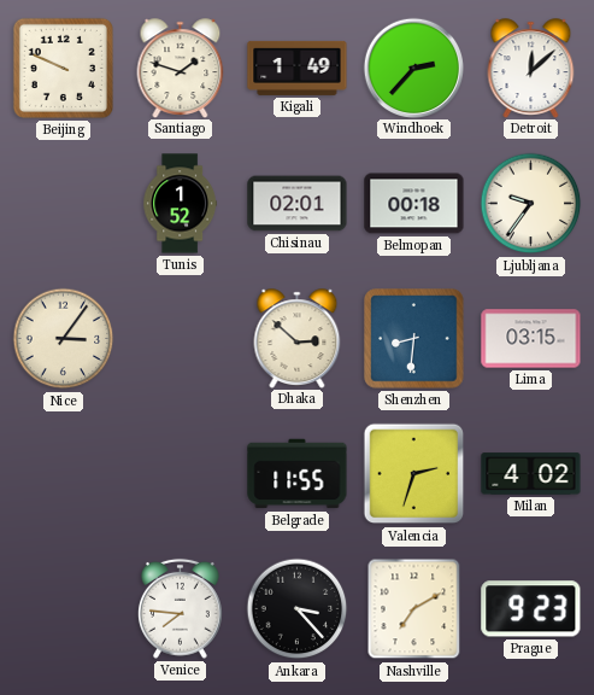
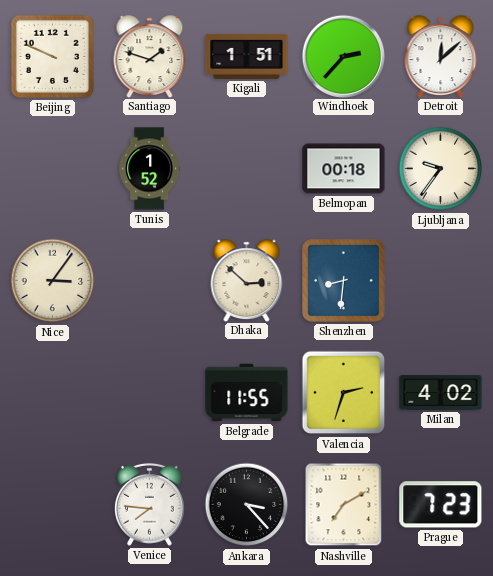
Kigali: 1:49 -> 1:51
Chisinau: 02:01 -> none
Lima: 03:15 -> none
Prague: 9:23 -> 7:23
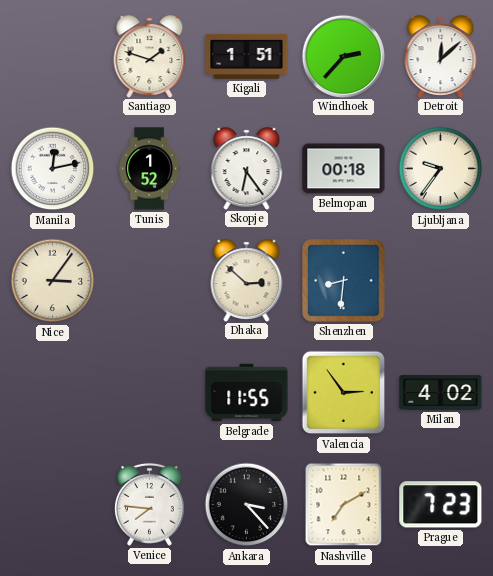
Beijing: 9:49 -> none
Manila: none -> 12:13
Skopje: none -> 6:24
Valencia: 2:33 -> 2:54
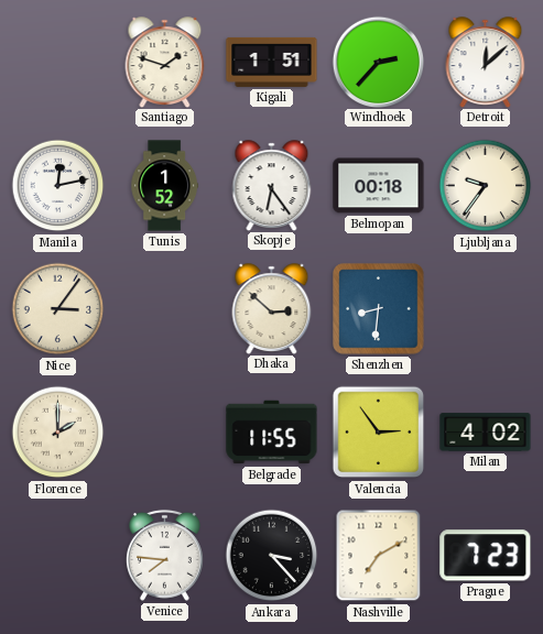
Florence: none -> 2:00
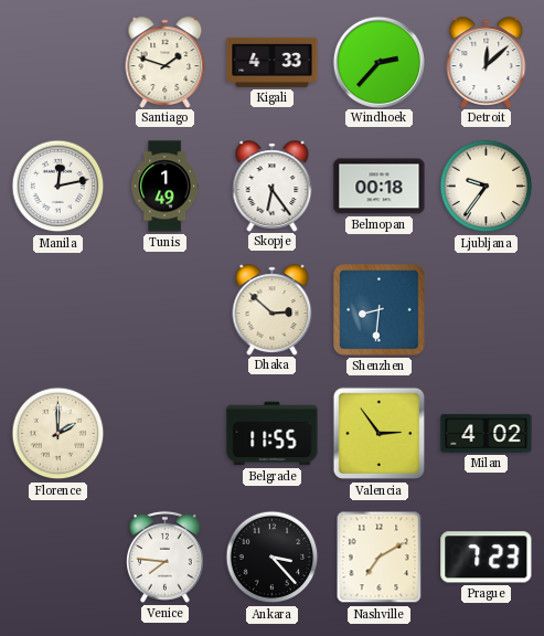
Kigali: 1:51 -> 4:33
Tunis: 1:52 -> 1:49
Nice: 3:06 -> none
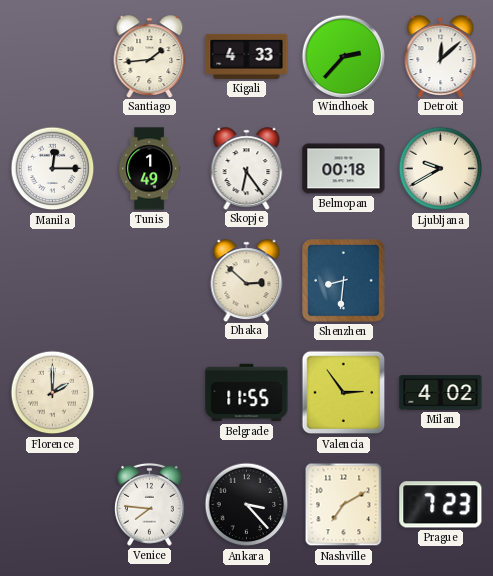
Santiago: 1:48 -> 1:44
Manila: 12:13 -> 12:15
Ljubljana: 9:36 -> 9:40
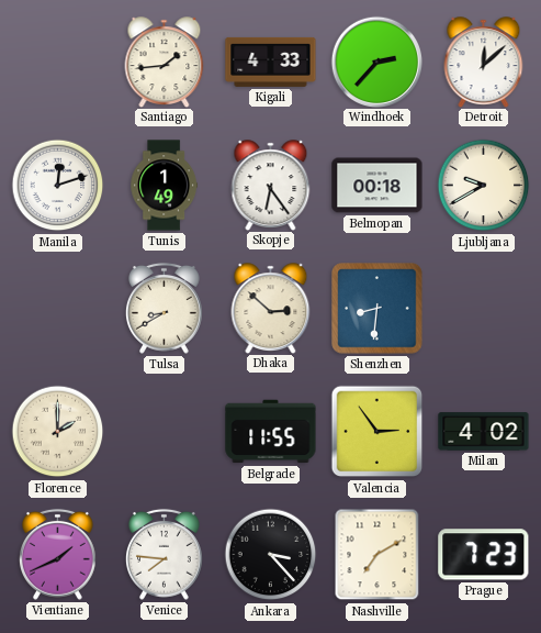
Manila: 12:15 -> 12:12
Tulsa: none -> 8:40
Vientiane: none -> 1:41
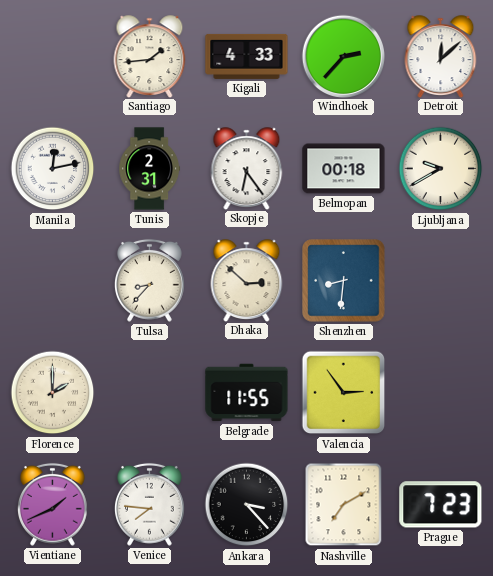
Manila: 12:12 -> 12:13
Tunis: 1:49 -> 2:31
Tulsa: 8:40 -> 8:37
Milan: 4:02 -> none
